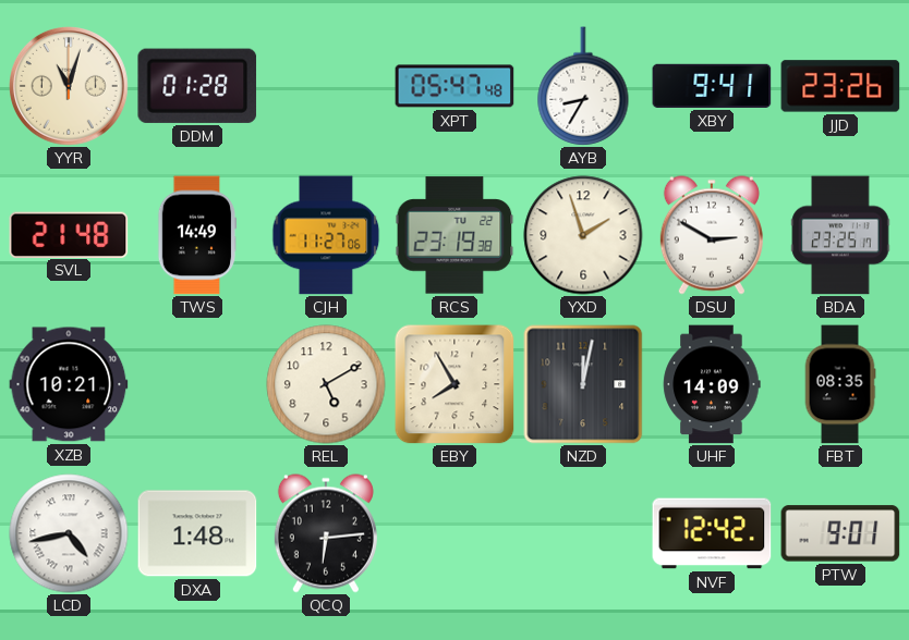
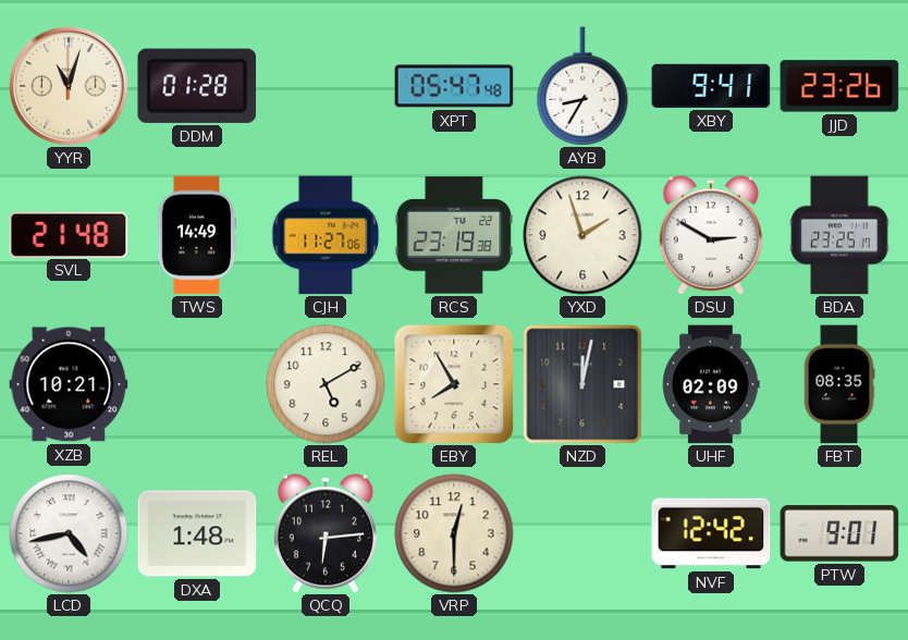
UHF: 14:09 -> 02:09
VRP: none -> 12:30
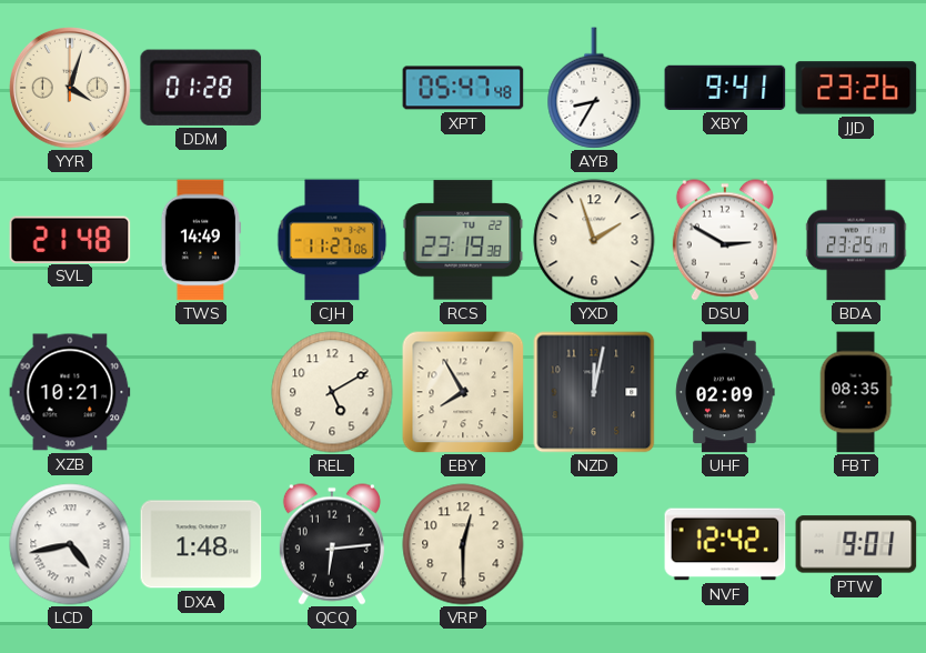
YYR: 11:03 -> 4:03
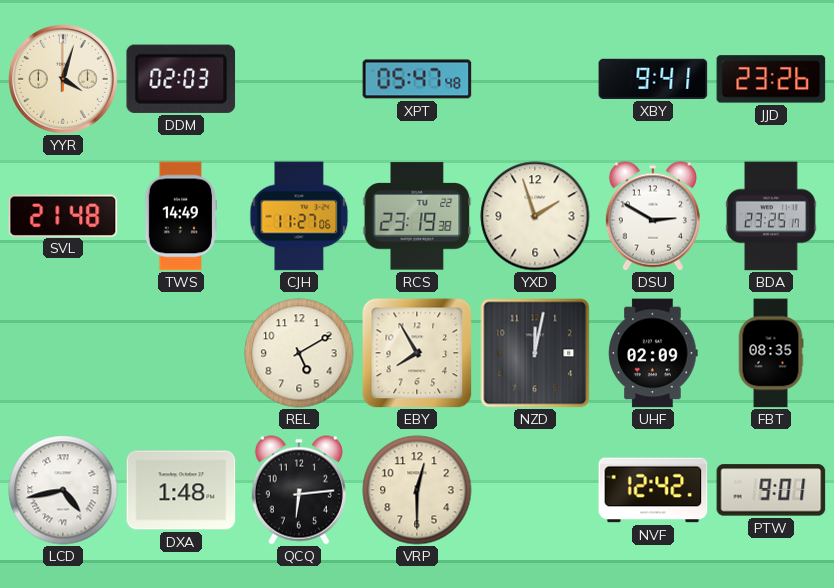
DDM: 01:28 -> 02:03
AYB: 8:35 -> none
XZB: 10:21 -> none
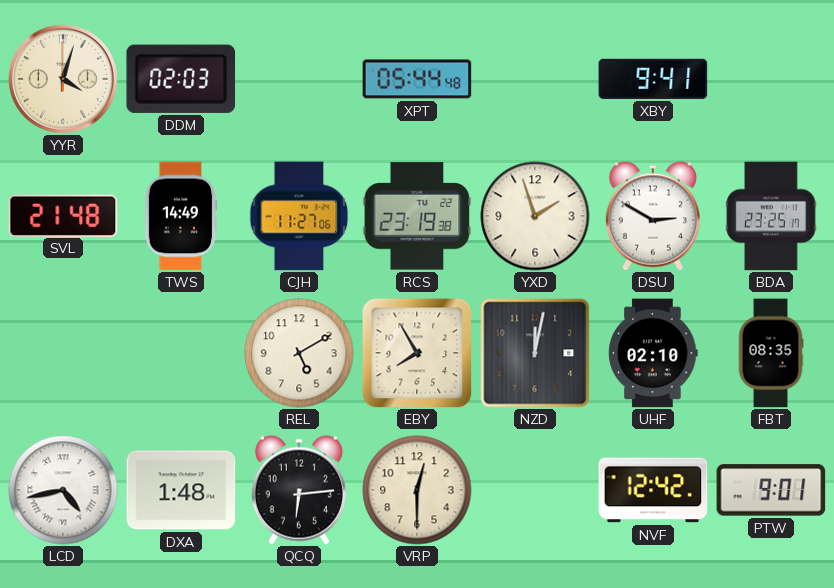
XPT: 05:47 -> 05:44
JJD: 23:26 -> none
UHF: 02:09 -> 02:10
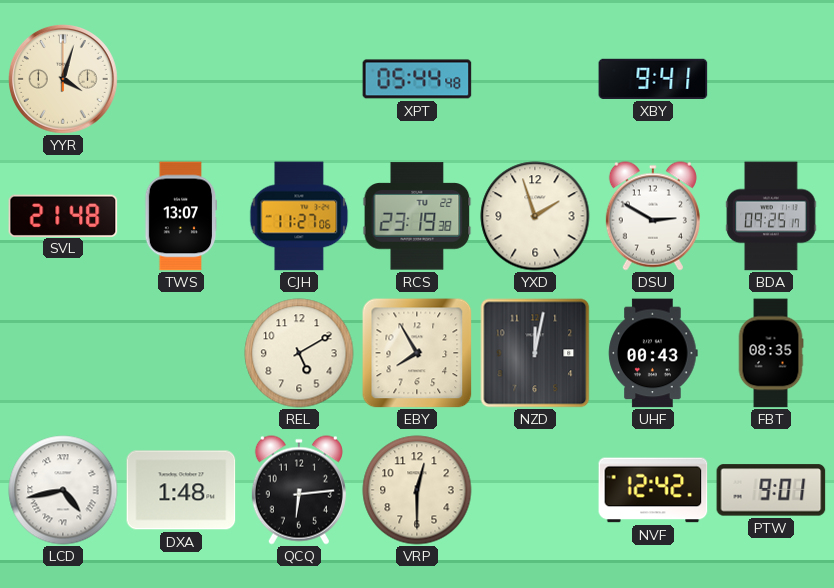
DDM: 02:03 -> none
TWS: 14:49 -> 13:07
BDA: 23:25 -> 09:25
UHF: 02:10 -> 00:43
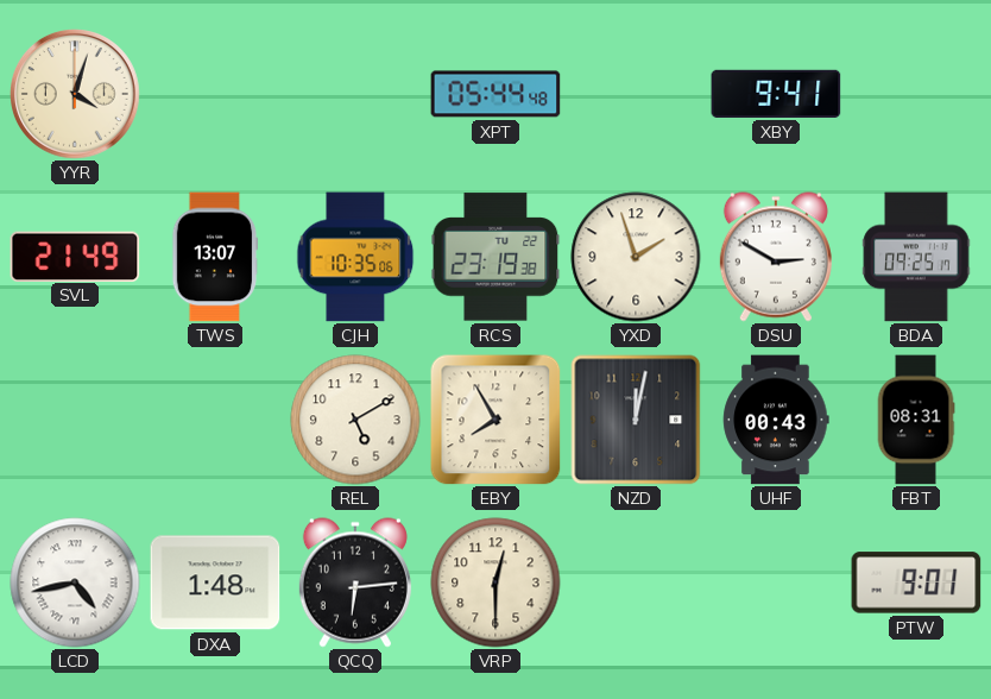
SVL: 21:48 -> 21:49
CJH: 11:27 -> 10:35
FBT: 08:35 -> 08:31
NVF: 12:42 -> none
